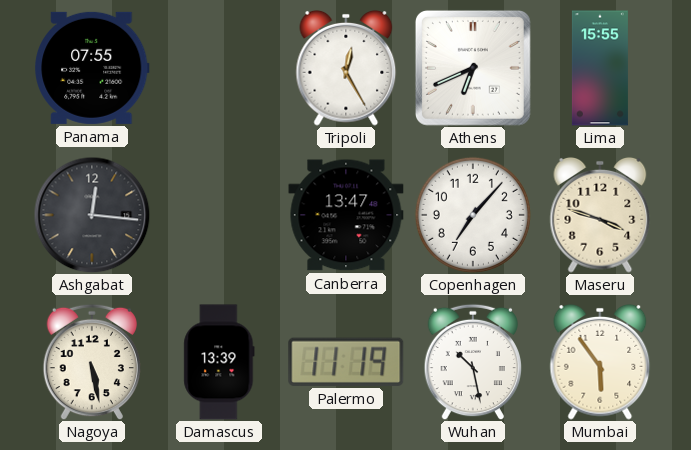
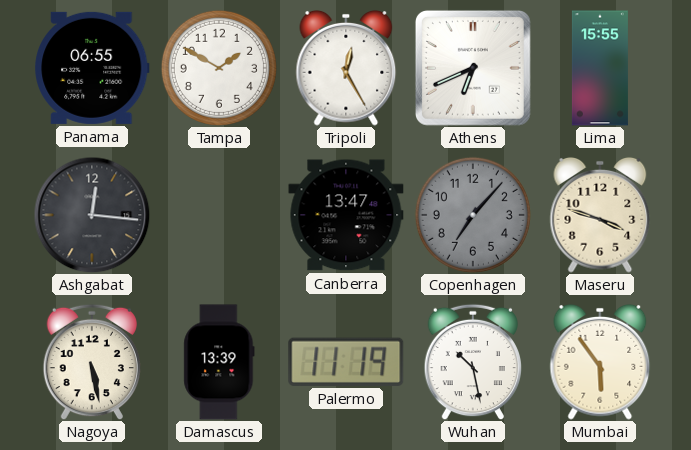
Panama: 07:55 -> 06:55
Tampa: none -> 1:50
Copenhagen dial: white -> grey
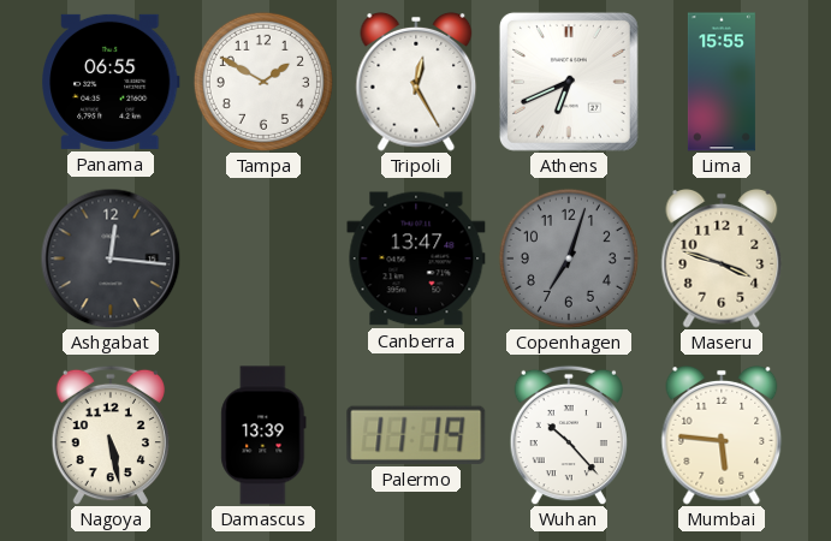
Copenhagen: 7:07 -> 7:03
Wuhan: 10:28 -> 10:23
Mumbai: 5:54 -> 5:46
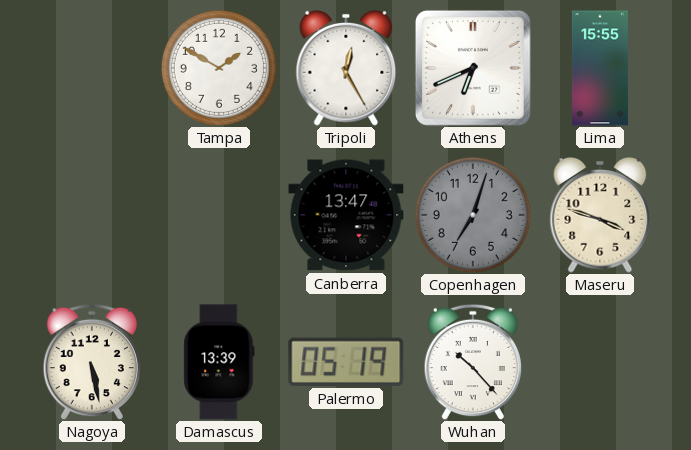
Panama: 06:55 -> none
Ashgabat: 12:16 -> none
Palermo: 11:19 -> 05:19
Mumbai: 5:46 -> none
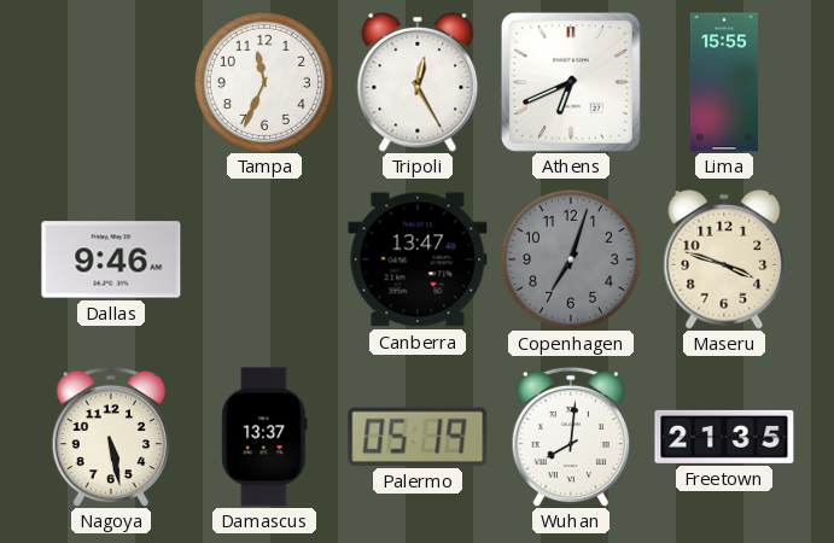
Tampa: 1:50 -> 11:34
Dallas: none -> 9:46
Damascus: 13:39 -> 13:37
Wuhan: 10:23 -> 8:01
Freetown: none -> 21:35
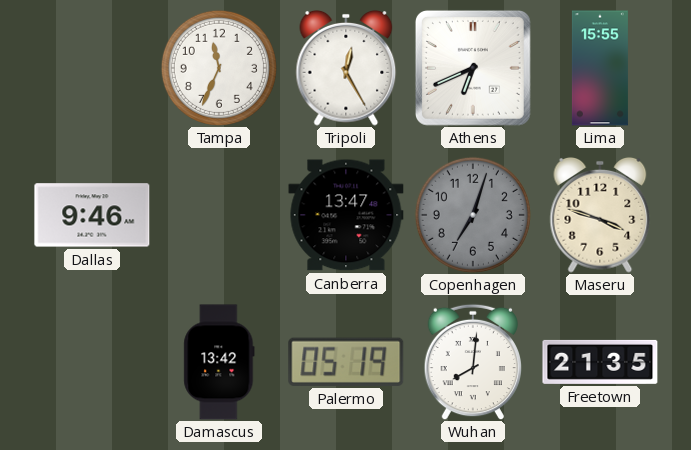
Nagoya: 5:28 -> none
Damascus: 13:37 -> 13:42
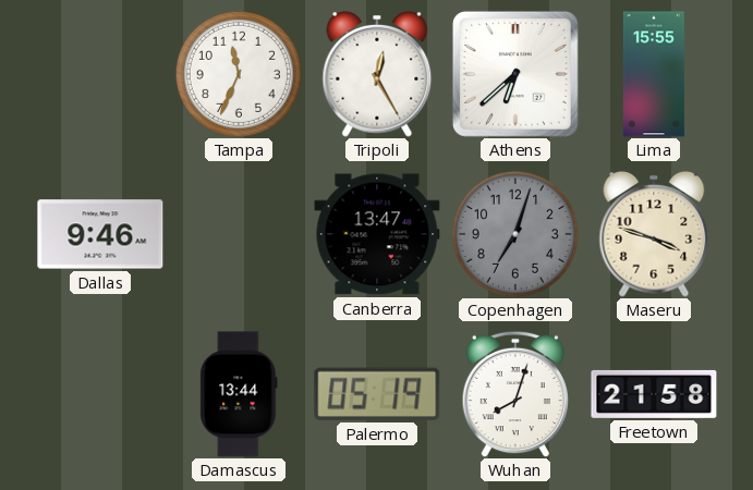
Athens: 6:41 -> 6:38
Damascus: 13:42 -> 13:44
Wuhan: 8:01 -> 8:03
Freetown: 21:35 -> 21:58
